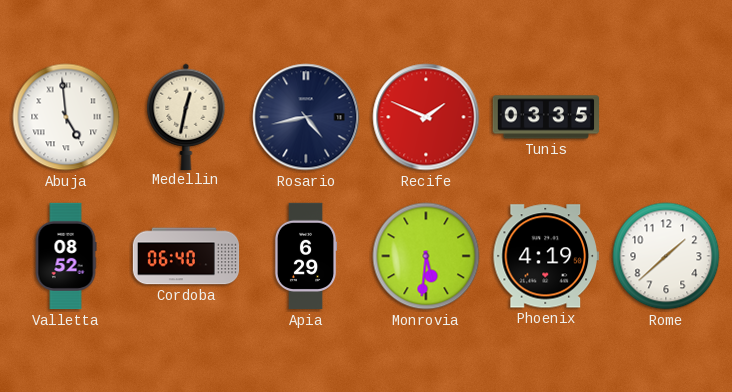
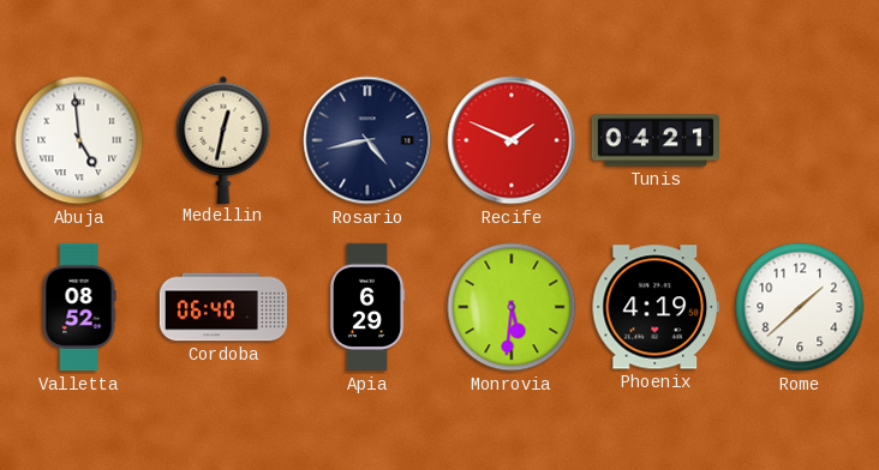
Tunis: 03:35 -> 04:21
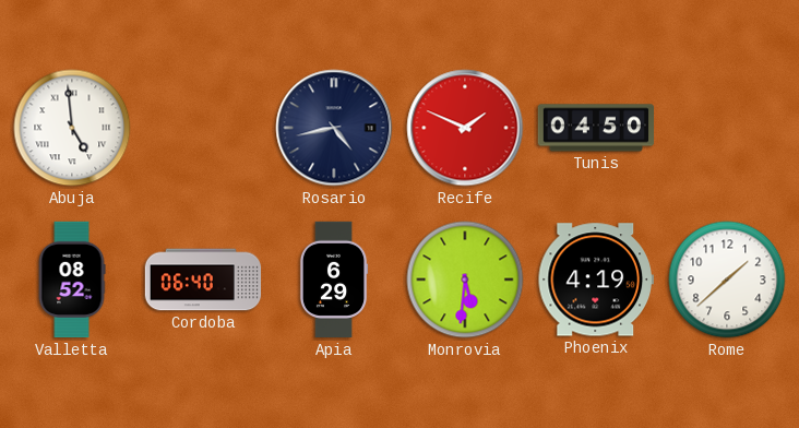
Medellin: 12:32 -> none
Tunis: 04:21 -> 04:50
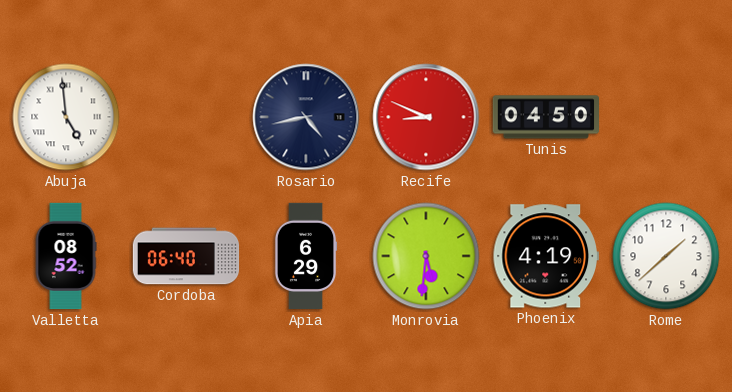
Recife: 1:49 -> 8:49
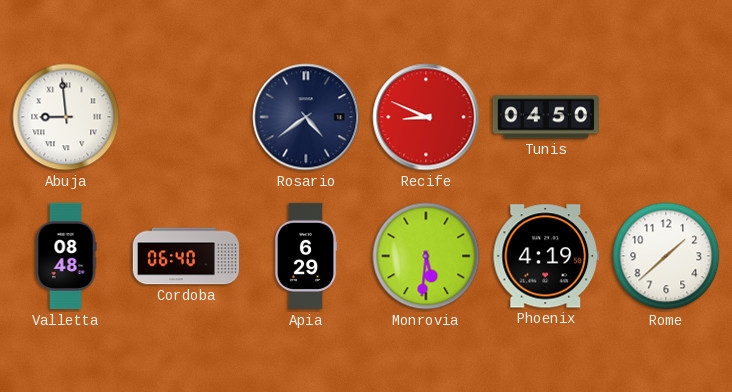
Abuja: 4:59 -> 8:59
Rosario: 4:43 -> 4:39
Valletta: 08:52 -> 08:48
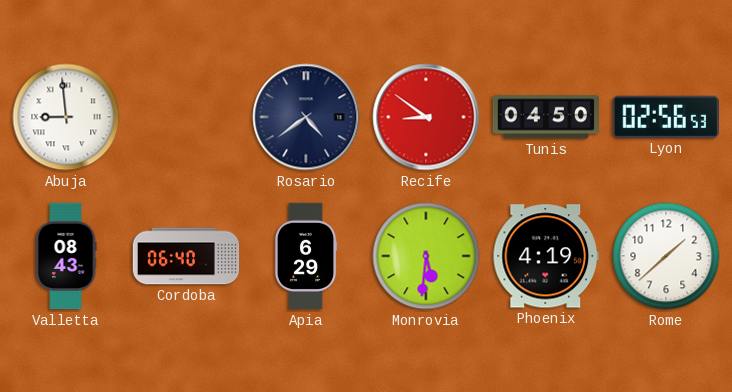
Recife: 8:49 -> 8:51
Lyon: none -> 02:56
Valletta: 08:48 -> 08:43
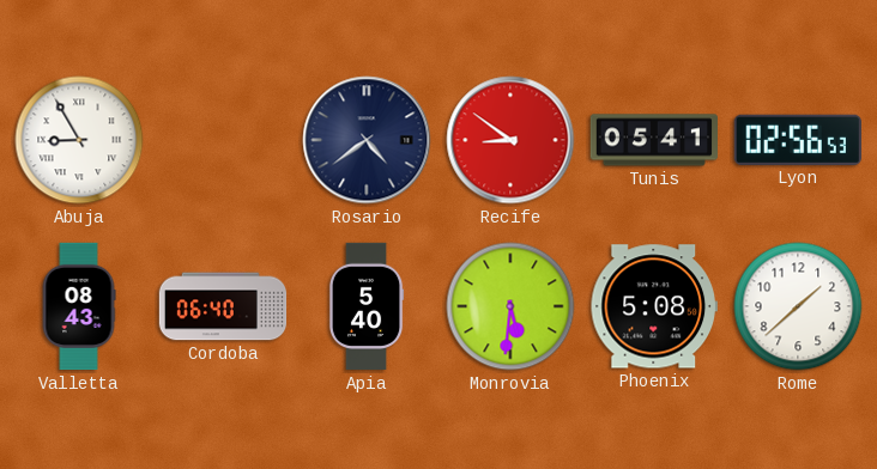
Abuja: 8:59 -> 8:55
Tunis: 04:50 -> 05:41
Apia: 6:29 -> 5:40
Phoenix: 4:19 -> 5:08
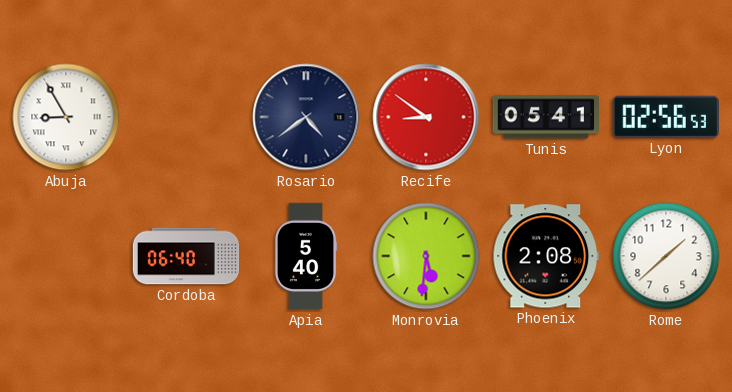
Valletta: 08:43 -> none
Phoenix: 5:08 -> 2:08
